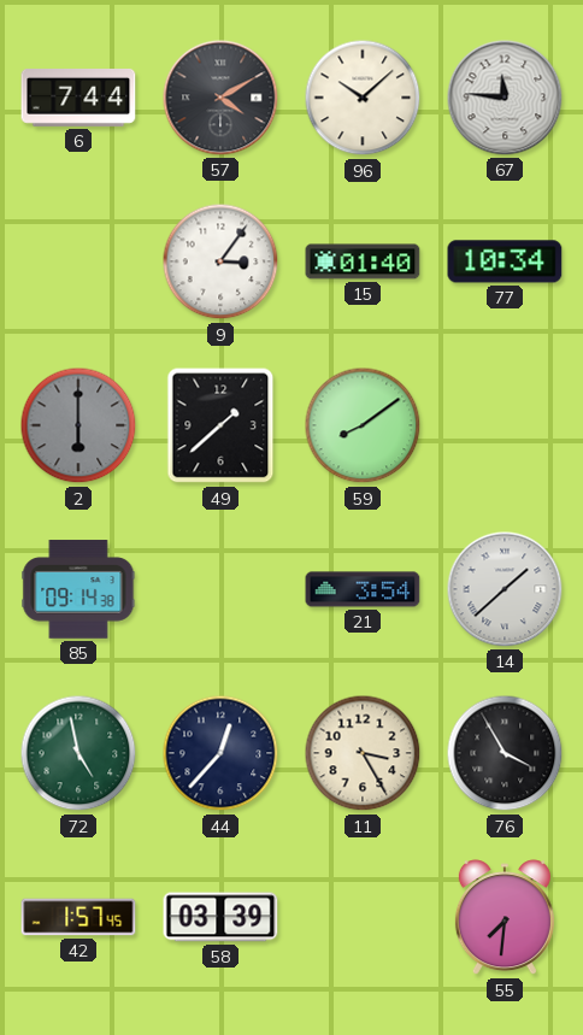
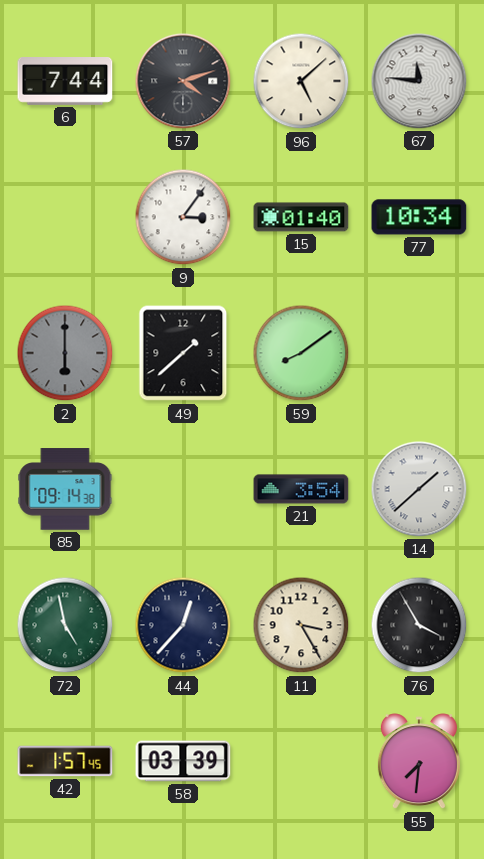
57: 4:10 -> 4:12
96: 10:08 -> 5:08
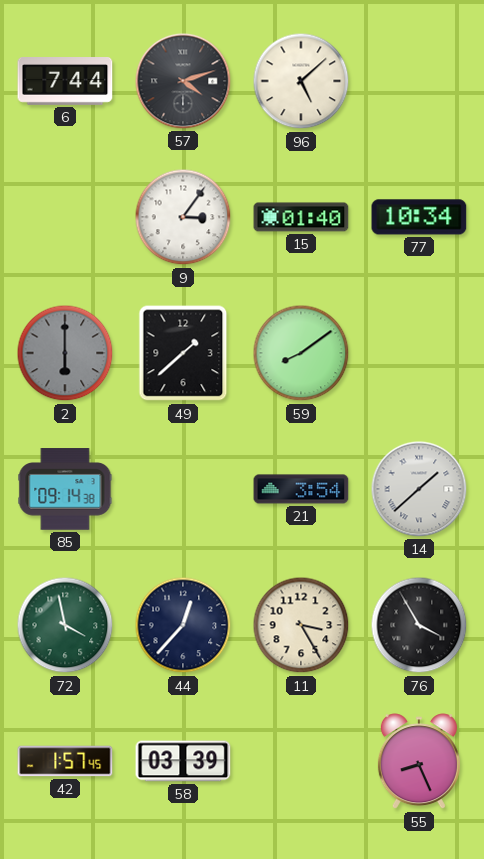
67: 11:46 -> none
72: 4:58 -> 3:58
55: 7:31 -> 8:26
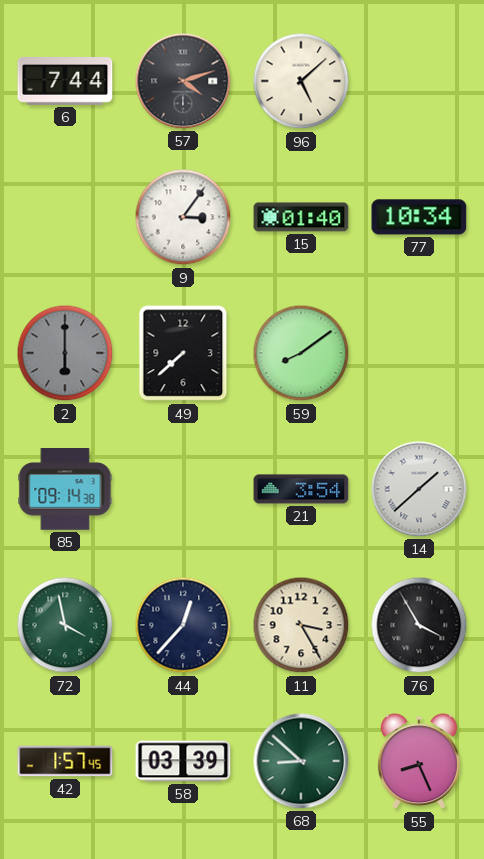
49: 1:38 -> 7:38
68: none -> 8:52
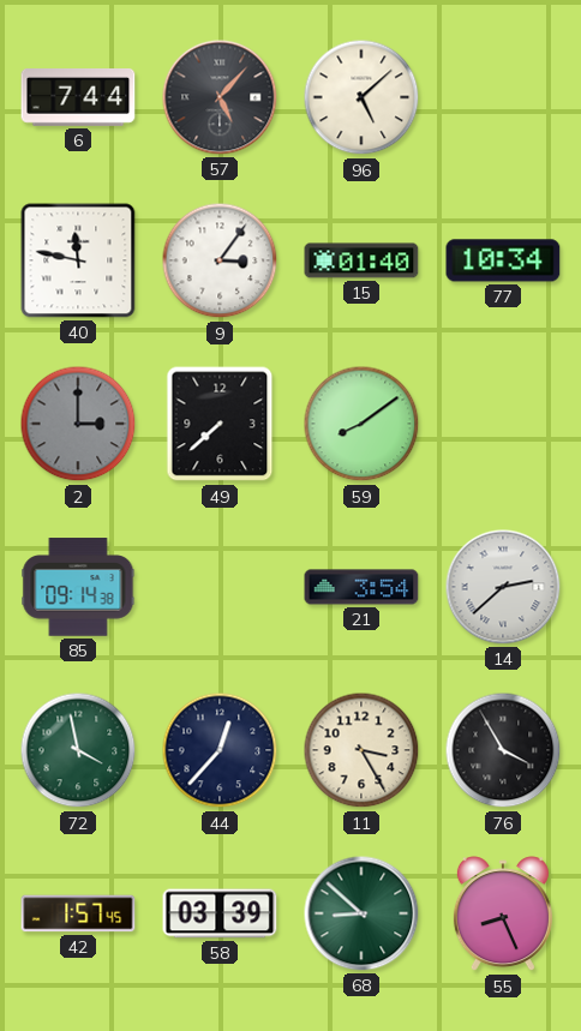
57: 4:12 -> 5:07
40: none -> 11:47
2: 6:00 -> 3:00
14: 1:38 -> 2:38
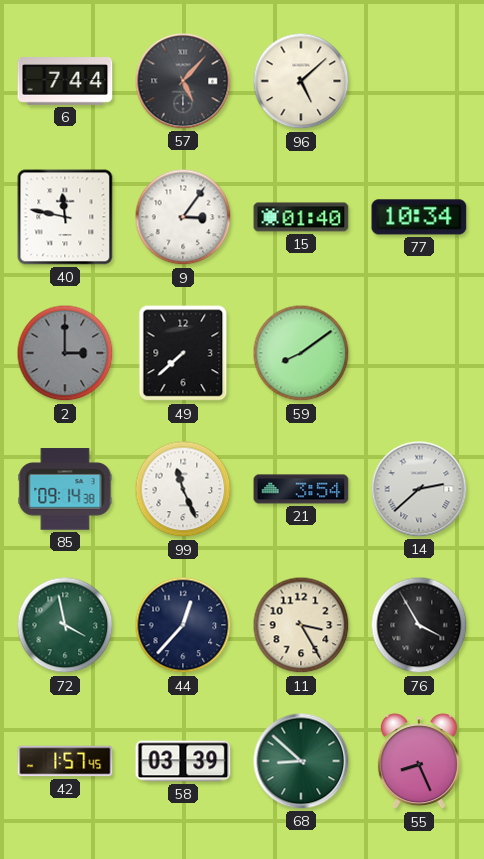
99: none -> 11:26
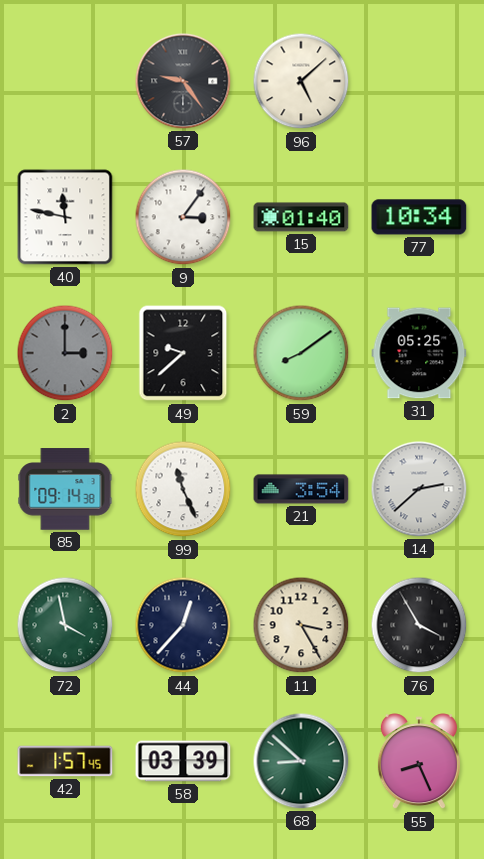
6: 7:44 -> none
57: 5:07 -> 9:24
49: 7:38 -> 9:38
31: none -> 05:25
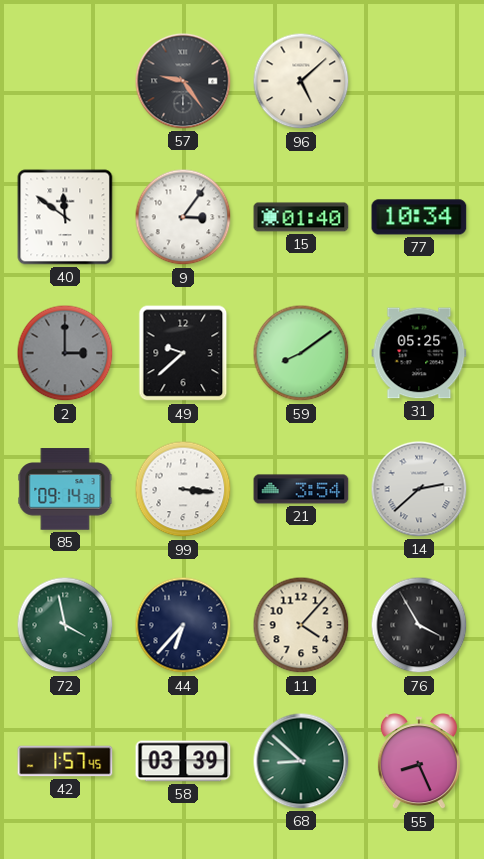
40: 11:47 -> 11:51
99: 11:26 -> 3:16
44: 12:37 -> 6:37
11: 3:25 -> 4:07
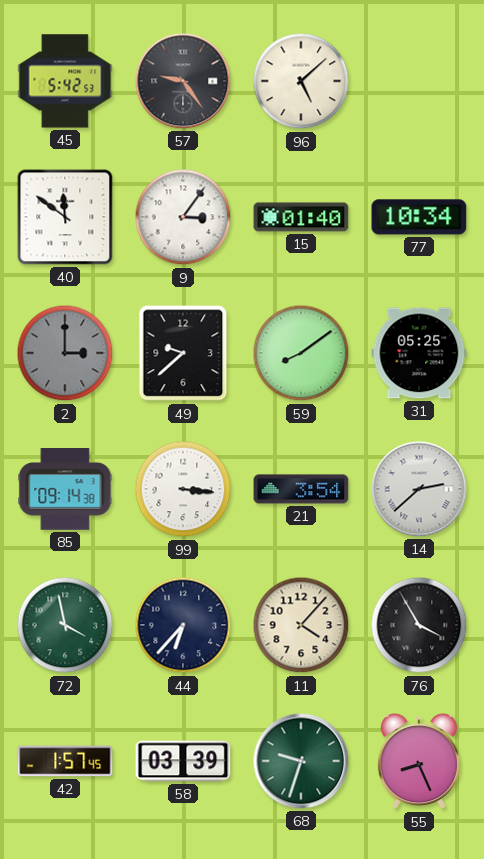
45: none -> 5:42
68: 8:52 -> 9:33
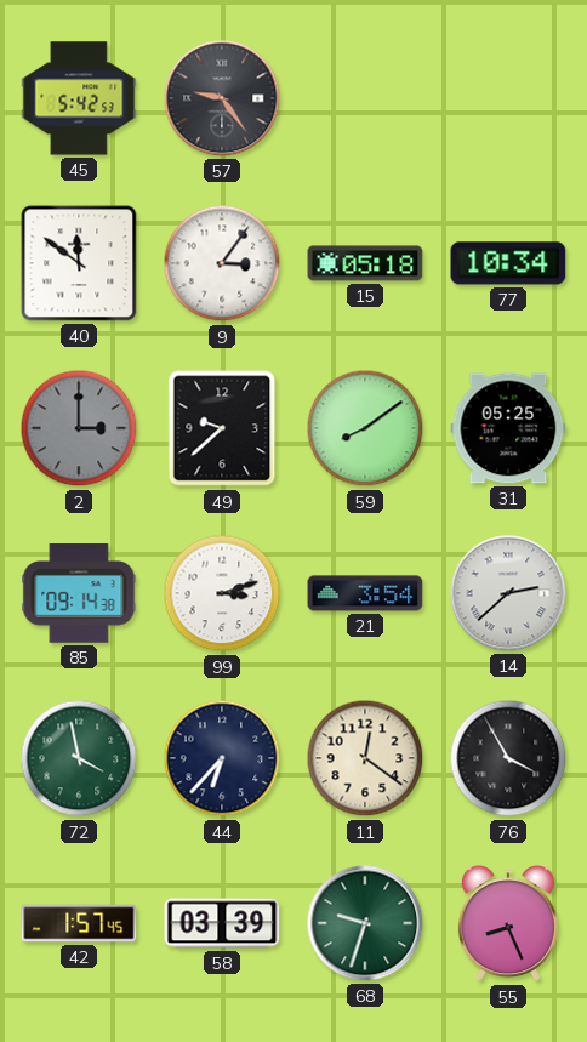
96: 5:08 -> none
15: 01:40 -> 05:18
99: 3:16 -> 3:12
11: 4:07 -> 12:21
